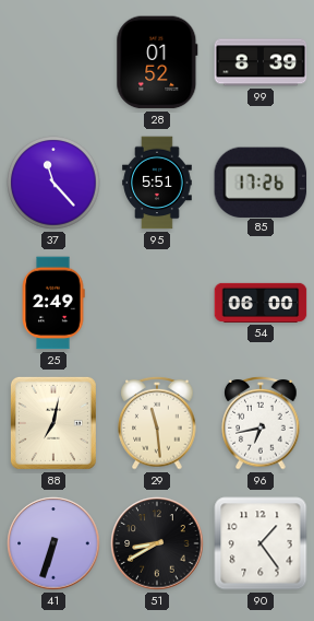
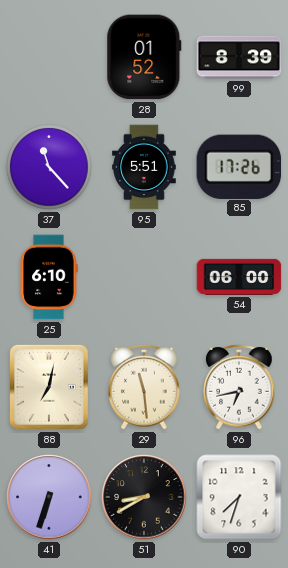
25: 2:49 -> 6:10
90: 1:24 -> 7:33
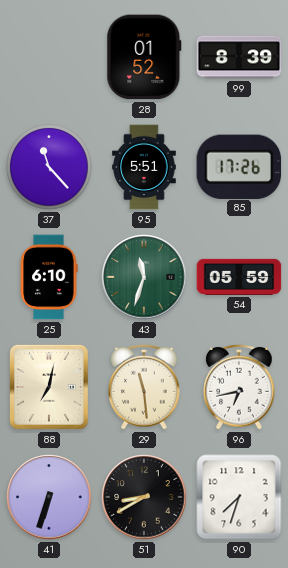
43: none -> 11:33
54: 06:00 -> 05:59
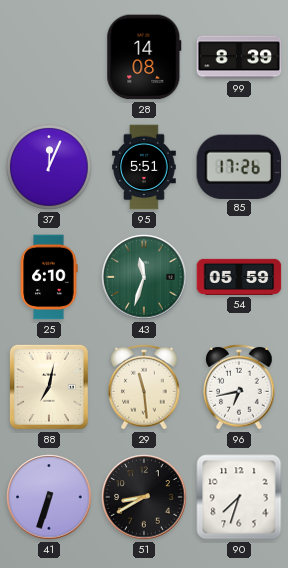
28: 01:52 -> 14:08
37: 11:23 -> 12:04
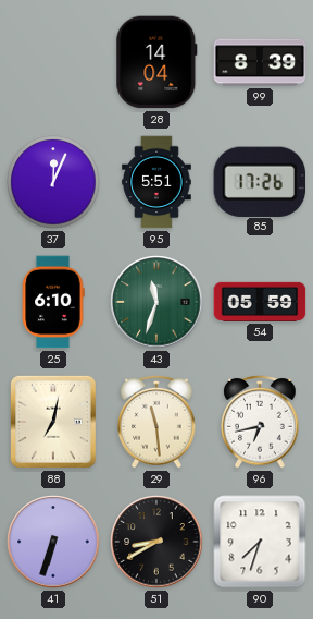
28: 14:08 -> 14:04
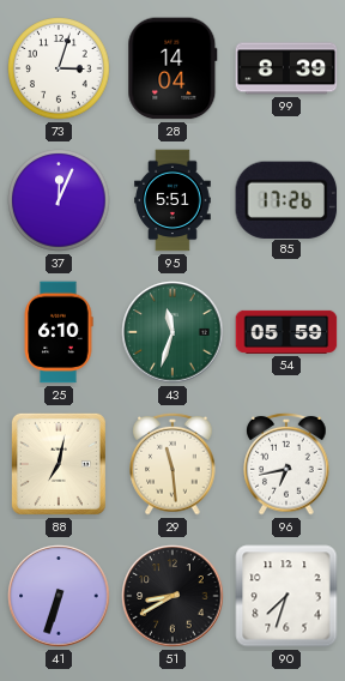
73: none -> 3:03
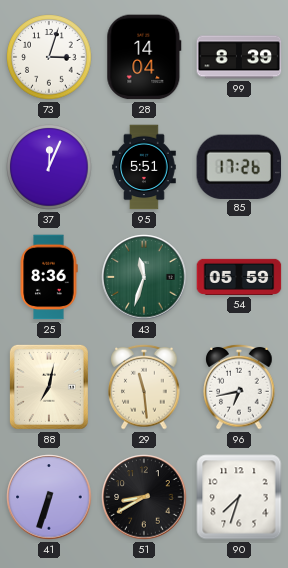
25: 6:10 -> 8:36
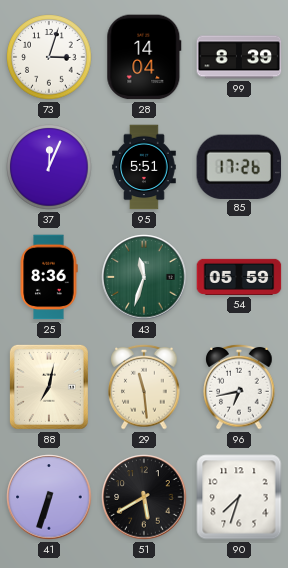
51: 8:40 -> 5:40
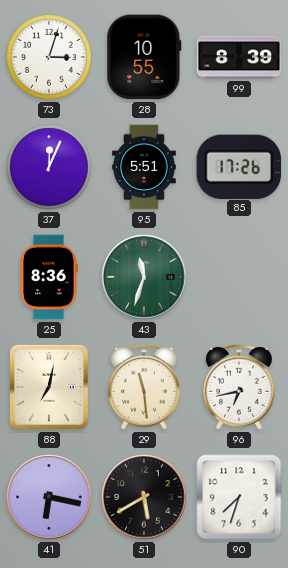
28: 14:04 -> 10:55
54: 05:59 -> none
41: 6:33 -> 6:17
